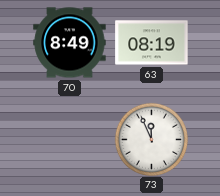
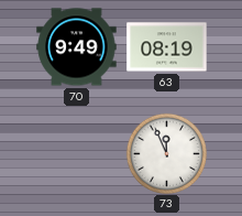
70: 8:49 -> 9:49
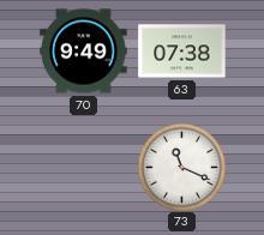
63: 08:19 -> 07:38
73: 11:56 -> 11:19
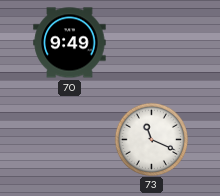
63: 07:38 -> none
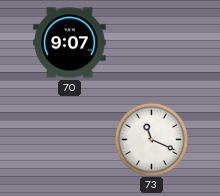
70: 9:49 -> 9:07
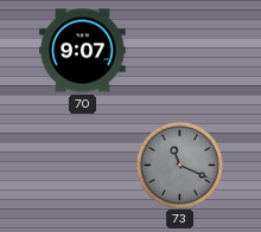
73 dial: white -> grey
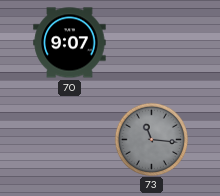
73: 11:19 -> 11:16
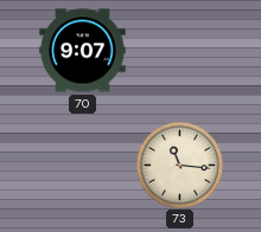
73 dial: grey -> cream
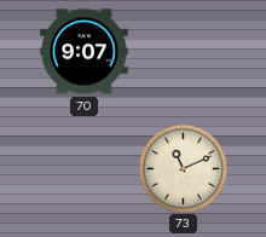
73: 11:16 -> 11:11
